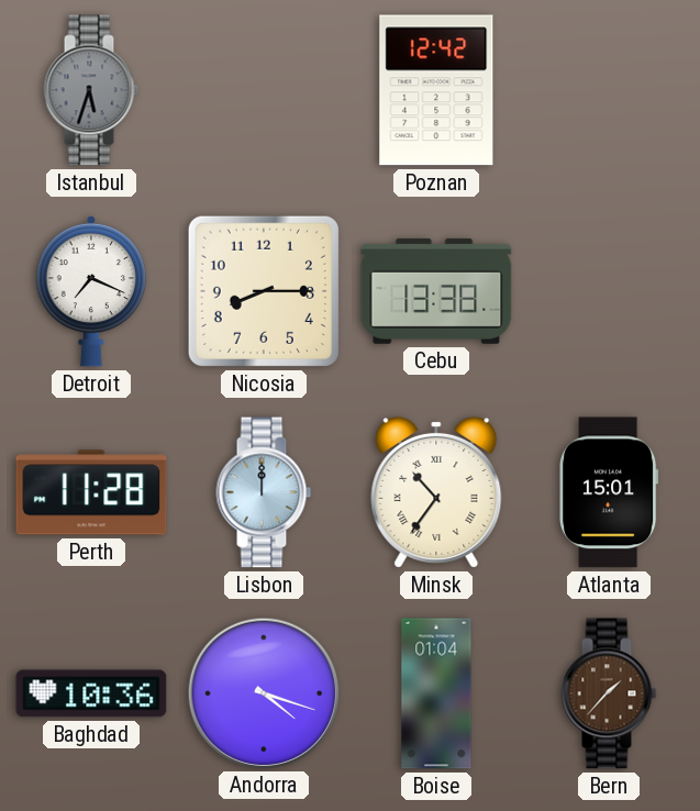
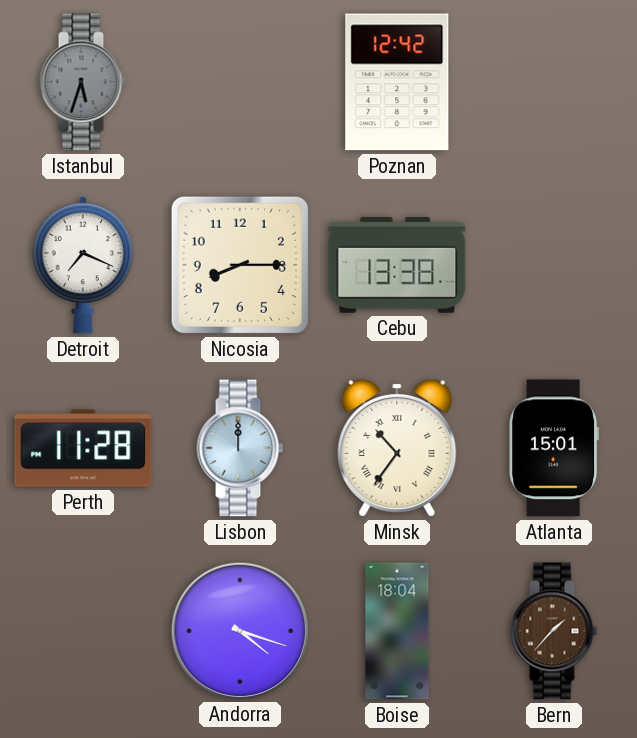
Baghdad: 10:36 -> none
Boise: 01:04 -> 18:04
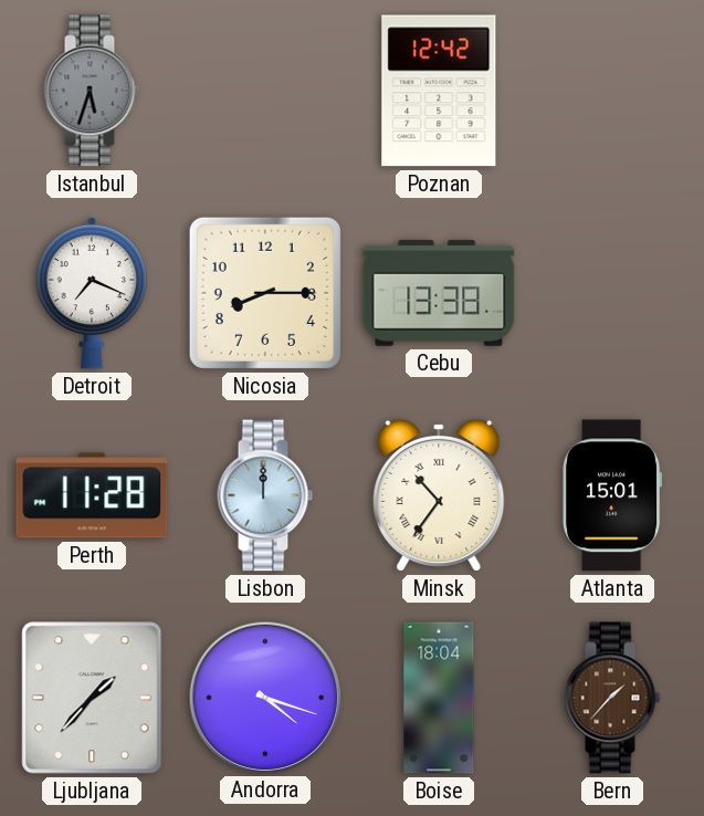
Ljubljana: none -> 1:37
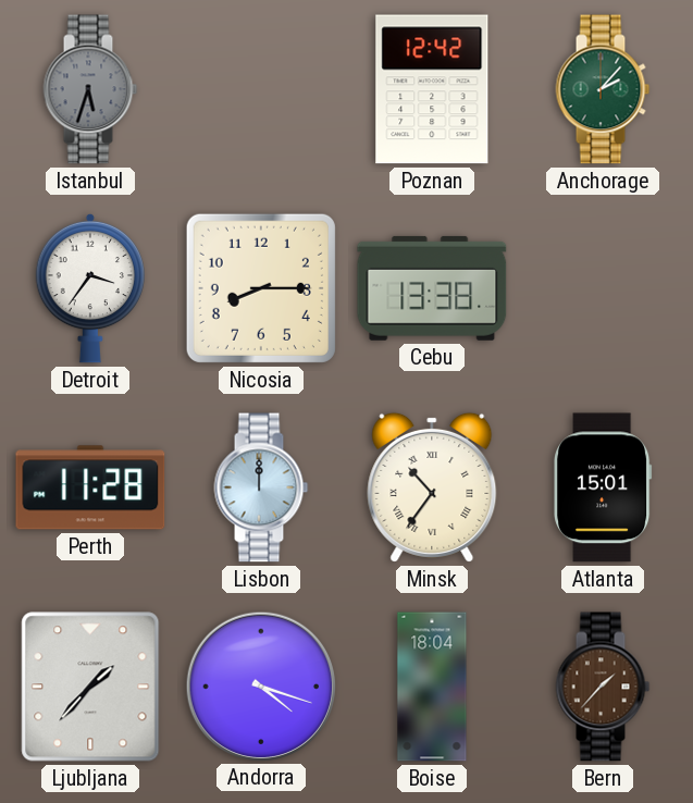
Anchorage: none -> 2:07
Detroit: 7:19 -> 3:36
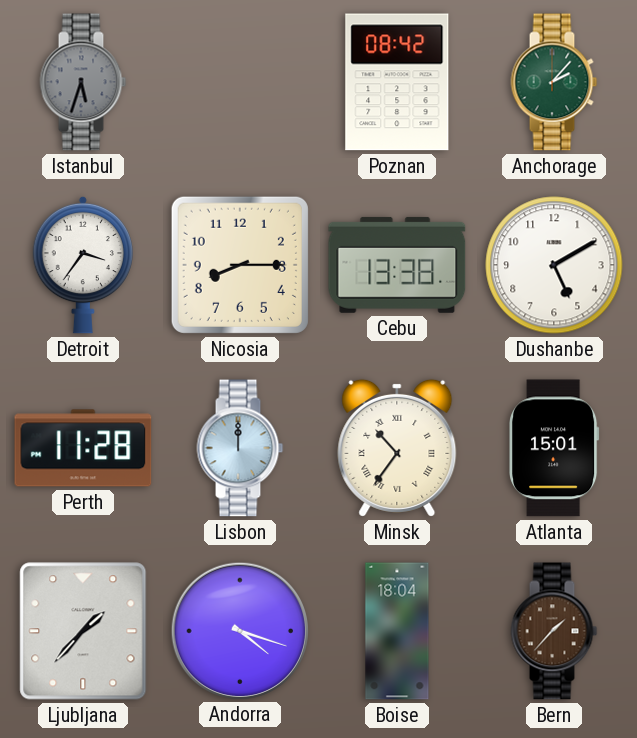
Poznan: 12:42 -> 08:42
Dushanbe: none -> 5:10
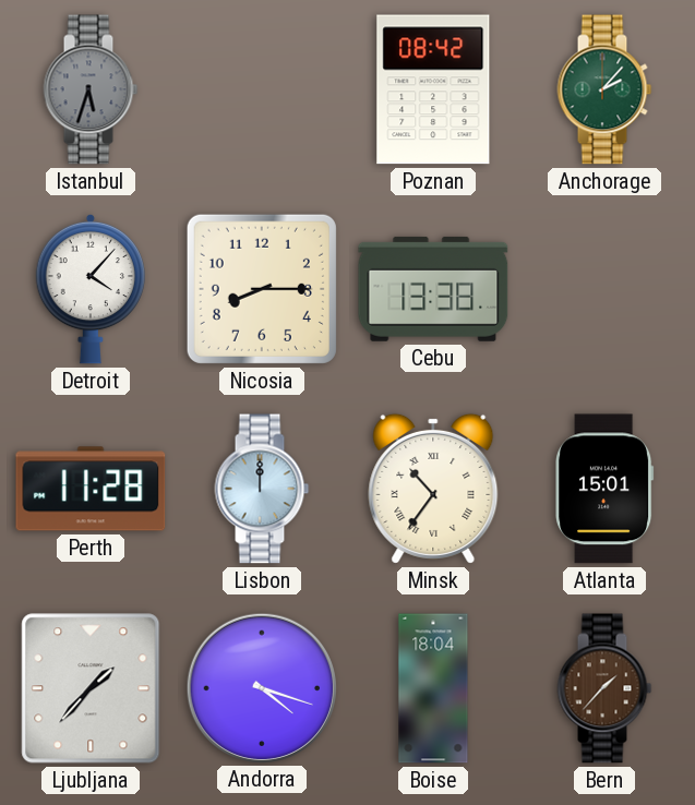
Detroit: 3:36 -> 4:07
Dushanbe: 5:10 -> none
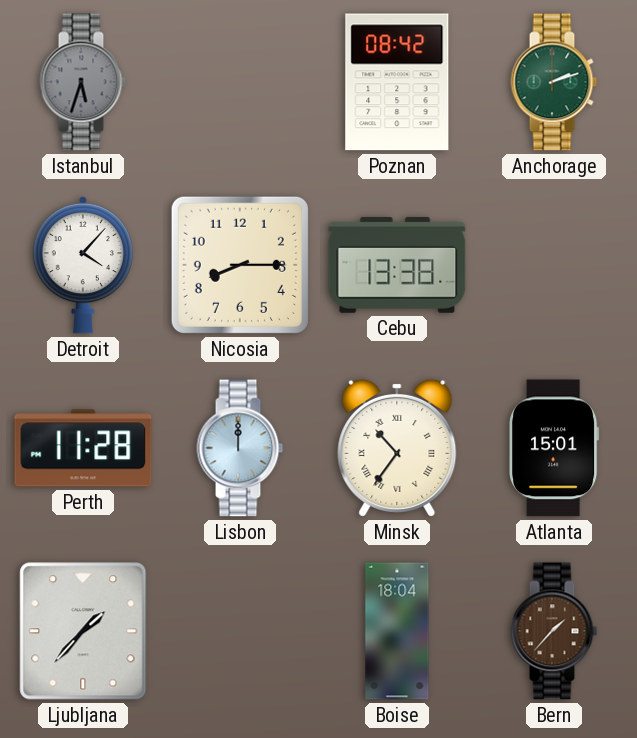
Anchorage: 2:07 -> 2:12
Andorra: 4:18 -> none
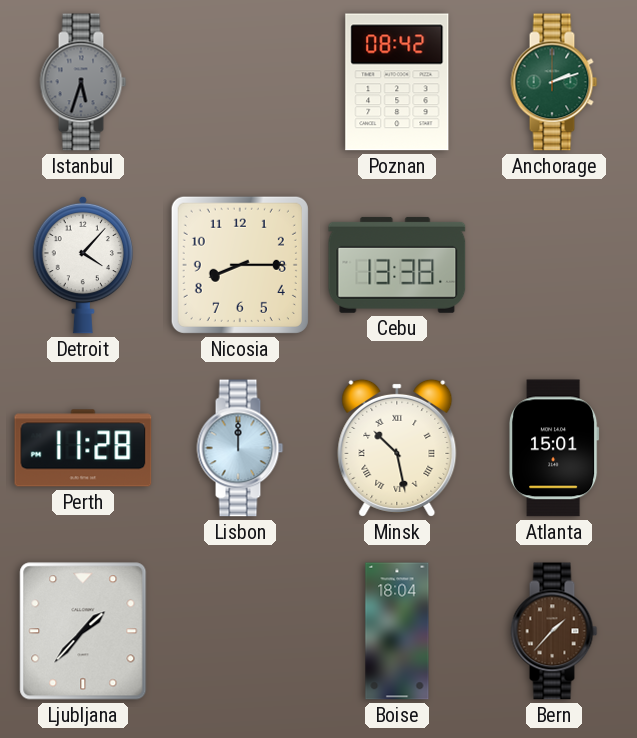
Minsk: 10:36 -> 10:28
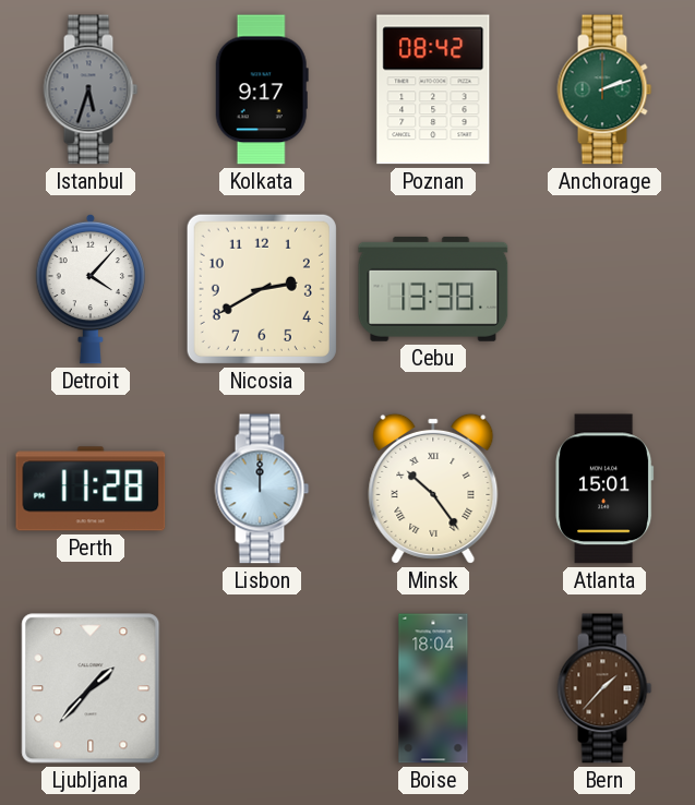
Kolkata: none -> 9:17
Nicosia: 8:15 -> 2:40
Minsk: 10:28 -> 10:24
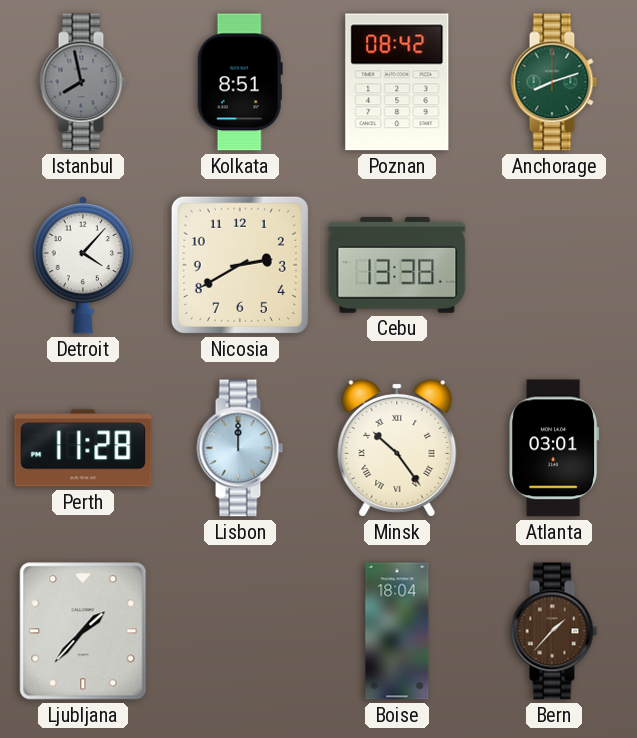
Istanbul: 5:33 -> 7:58
Kolkata: 9:17 -> 8:51
Anchorage: 2:12 -> 8:12
Atlanta: 15:01 -> 03:01
